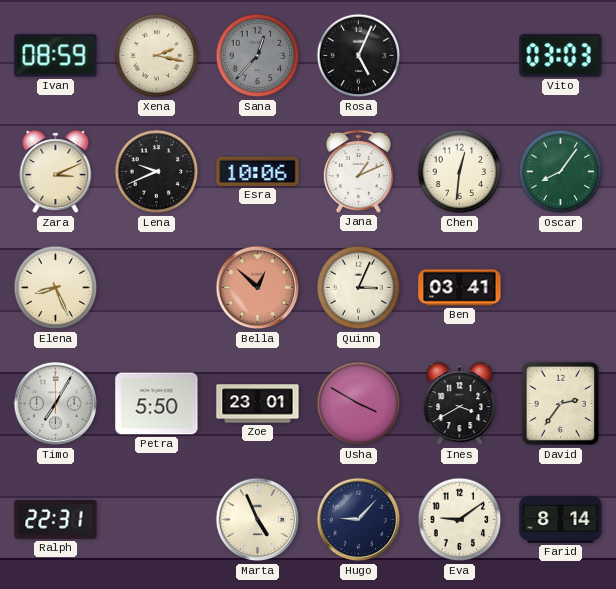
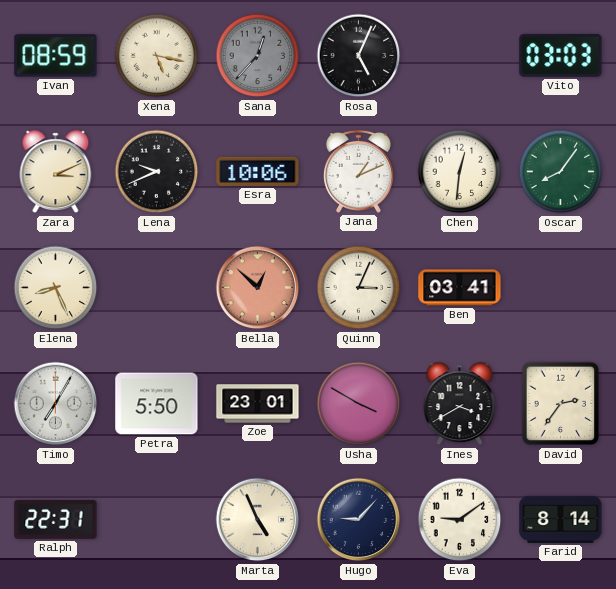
Xena: 2:17 -> 5:17
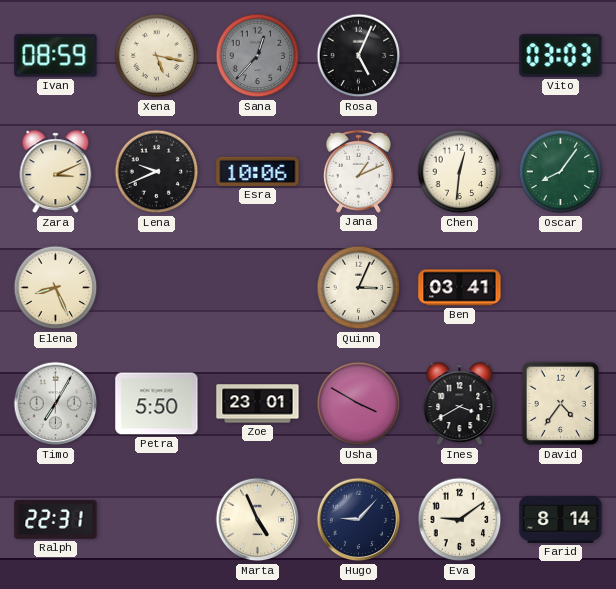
Bella: 12:52 -> none
David: 2:36 -> 4:36
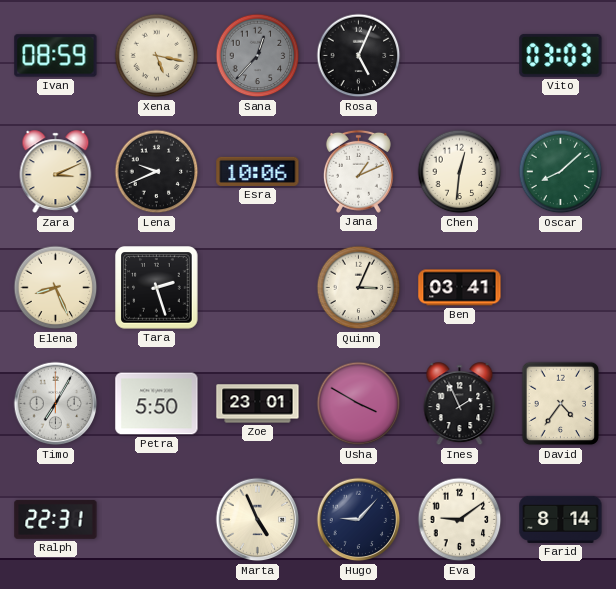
Oscar: 8:06 -> 8:08
Tara: none -> 2:27
Ines: 3:40 -> 1:56
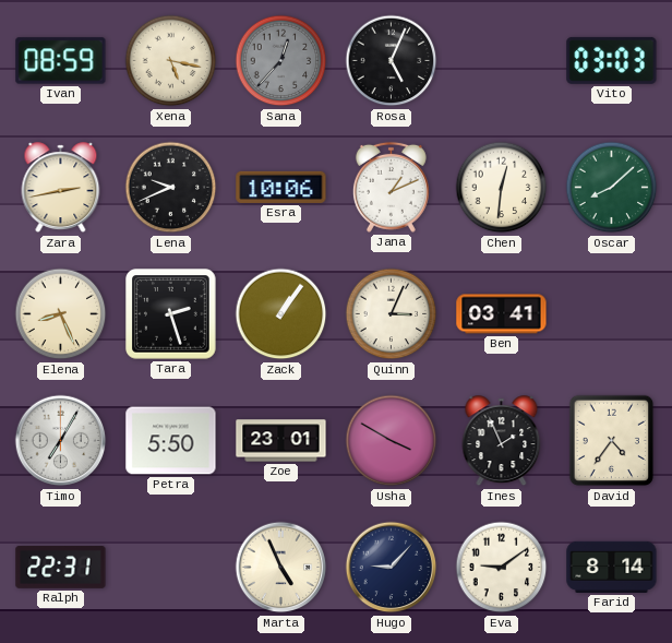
Zara: 3:11 -> 2:43
Zack: none -> 1:06
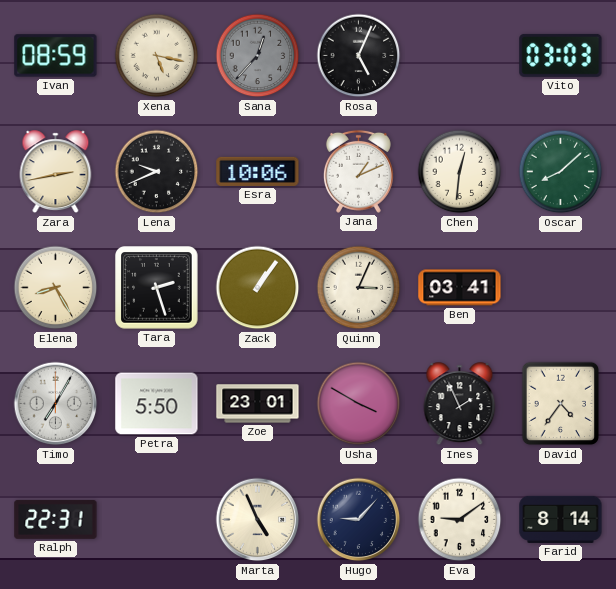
Elena: 8:26 -> 8:25
